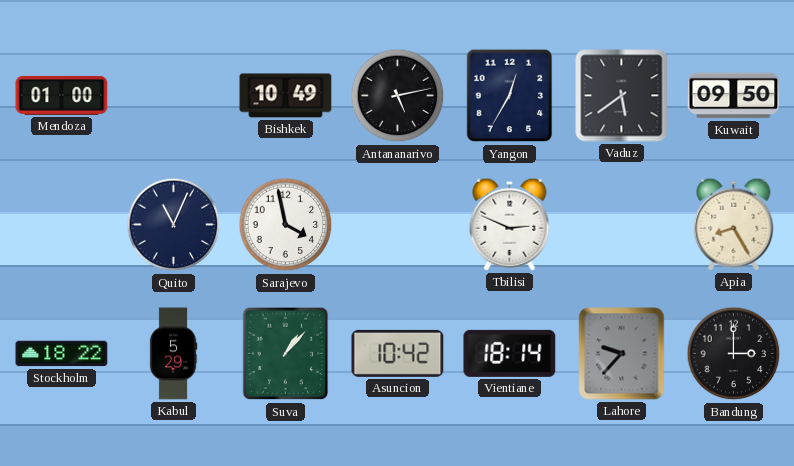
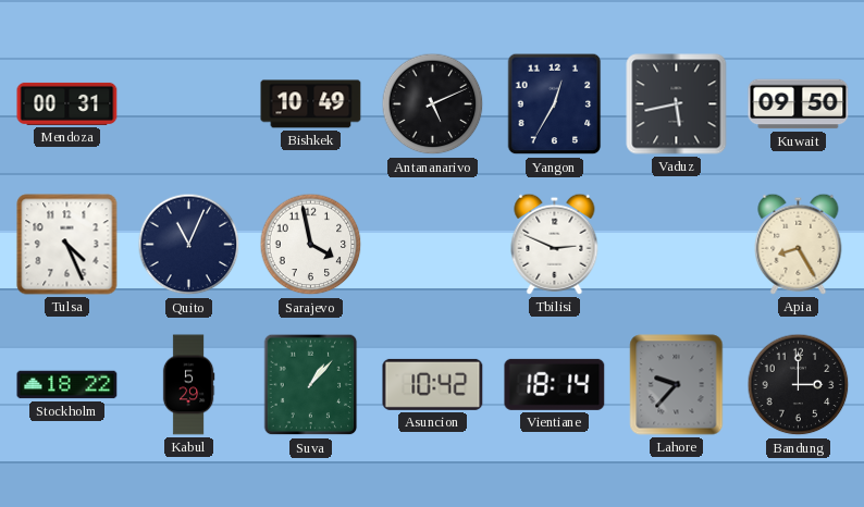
Mendoza: 01:00 -> 00:31
Antananarivo: 5:13 -> 5:11
Vaduz: 5:39 -> 5:43
Tulsa: none -> 4:26
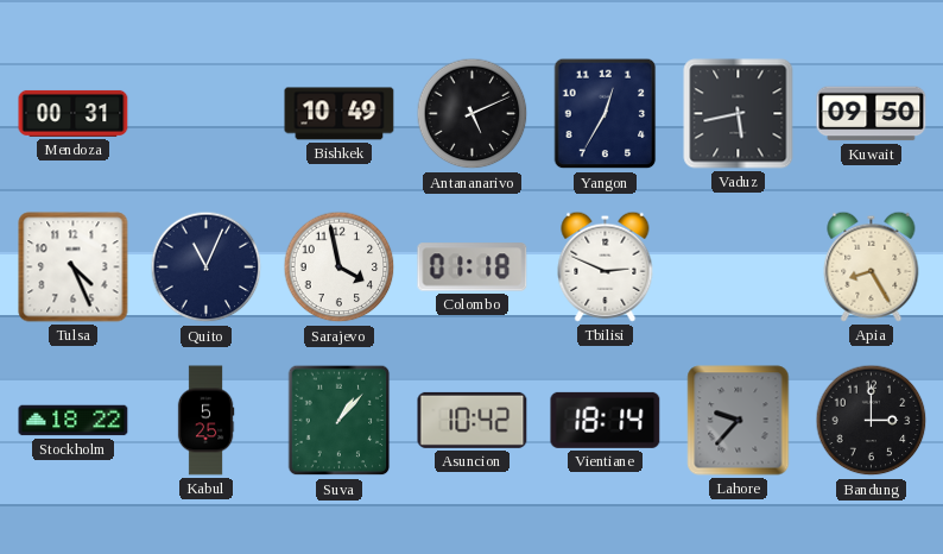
Colombo: none -> 01:18
Kabul: 5:29 -> 5:25
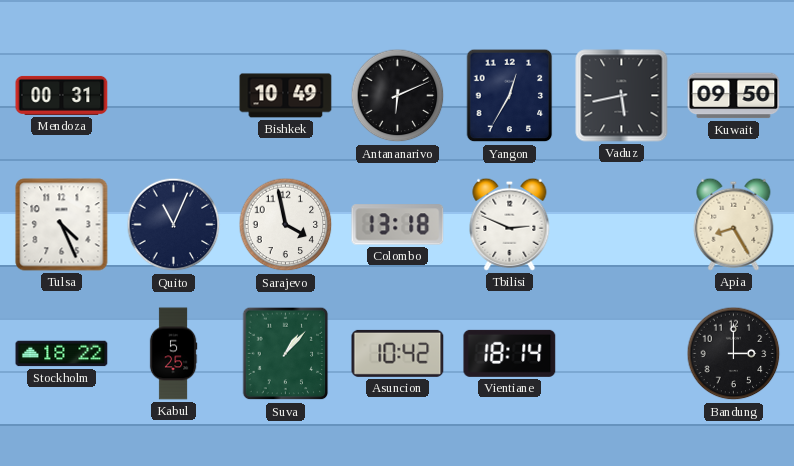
Antananarivo: 5:11 -> 6:11
Colombo: 01:18 -> 13:18
Lahore: 9:37 -> none
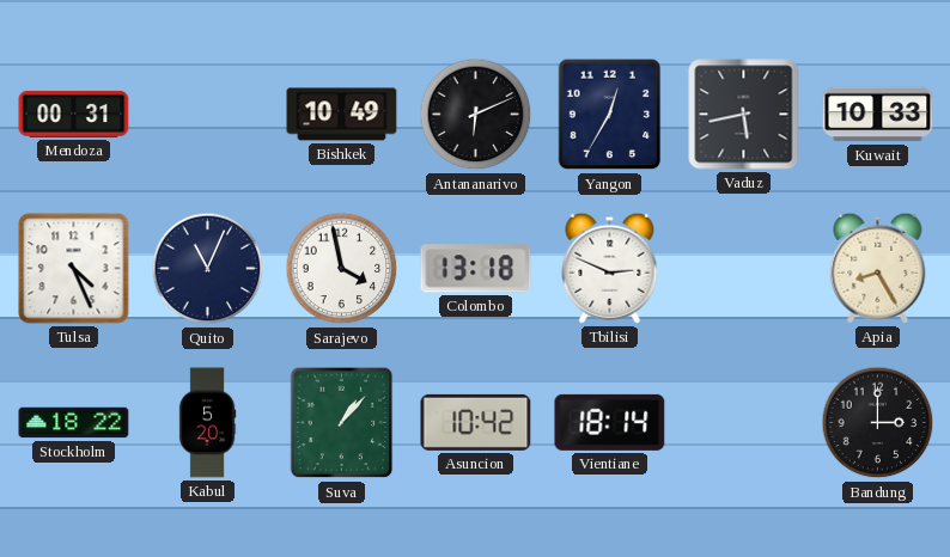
Kuwait: 09:50 -> 10:33
Kabul: 5:25 -> 5:20
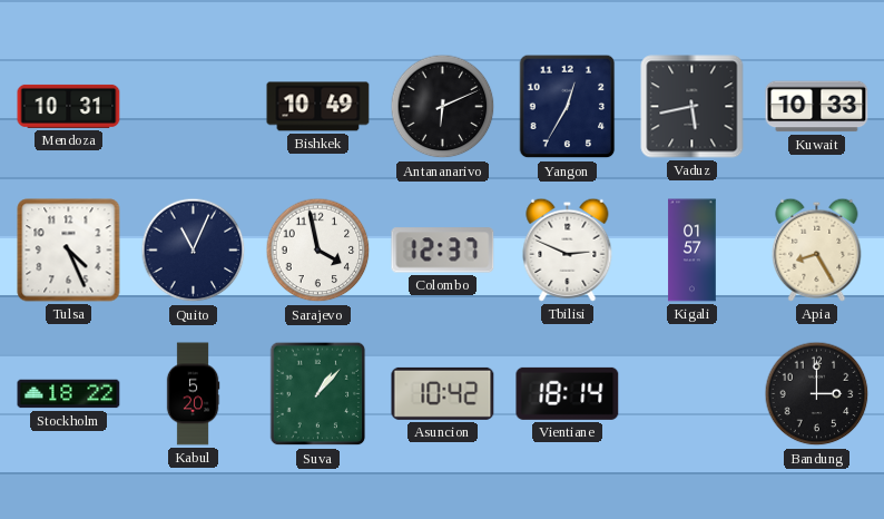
Mendoza: 00:31 -> 10:31
Colombo: 13:18 -> 12:37
Kigali: none -> 01:57
